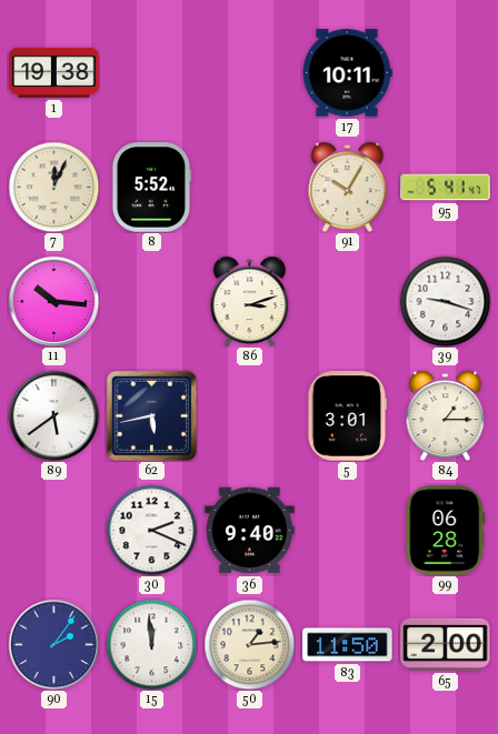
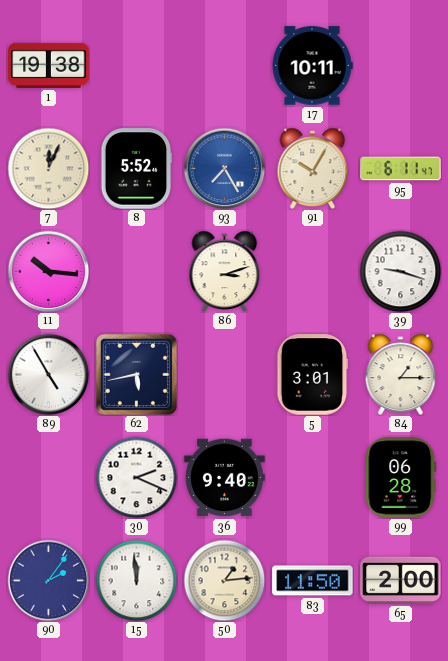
93: none -> 7:25
95: 5:41 -> 6:11
89: 5:39 -> 4:55
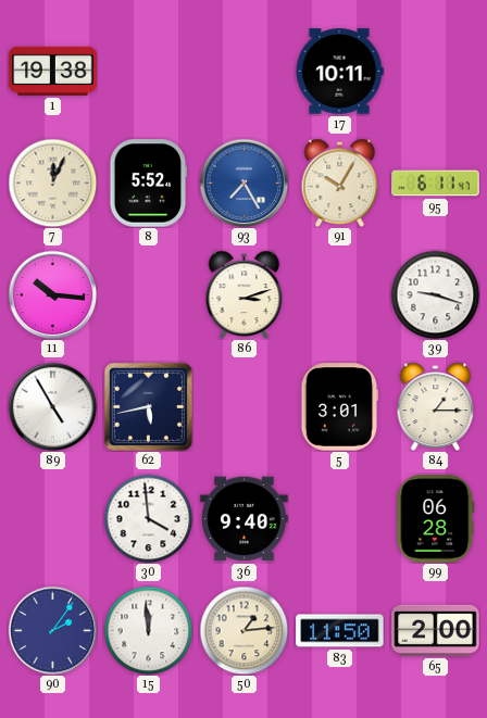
30: 2:19 -> 3:59
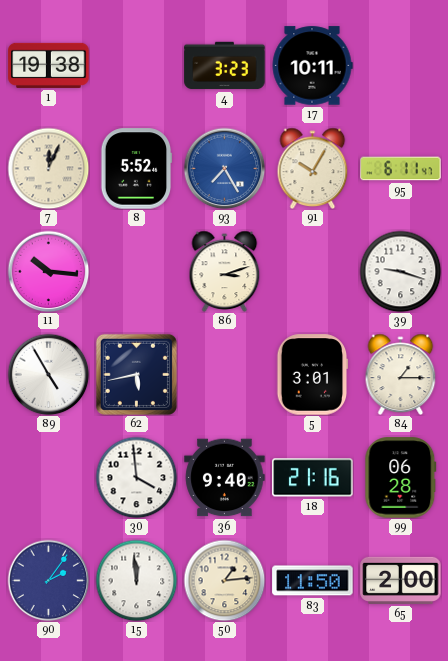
4: none -> 3:23
18: none -> 21:16
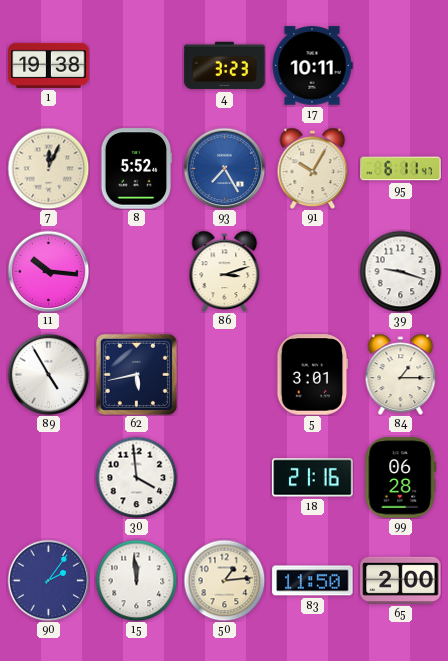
36: 9:40 -> none
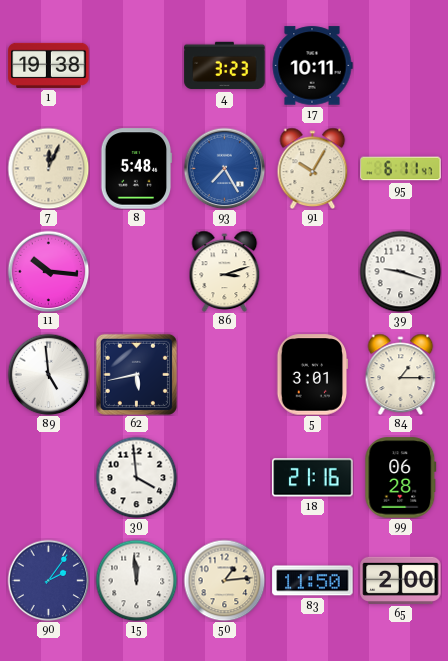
8: 5:52 -> 5:48
89: 4:55 -> 4:59
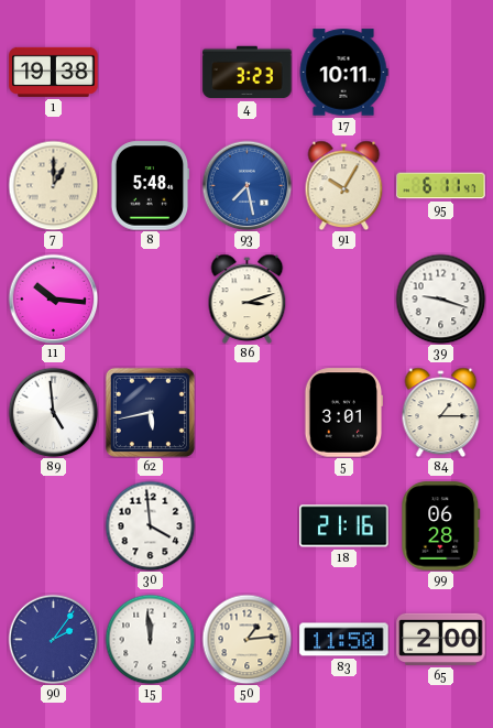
7: 12:04 -> 1:00
93: 7:25 -> 7:28
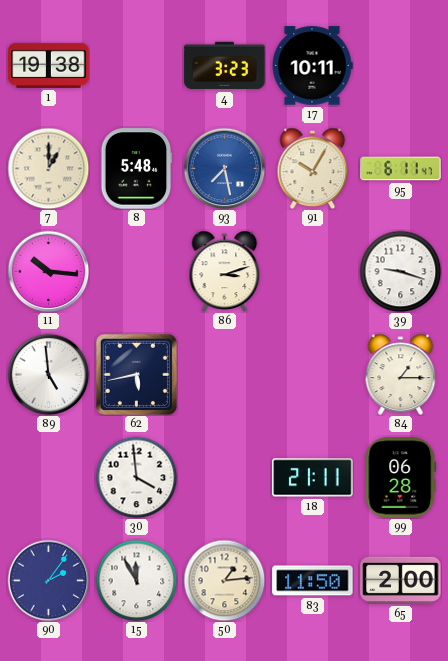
5: 3:01 -> none
18: 21:16 -> 21:11
15: 11:59 -> 11:55
